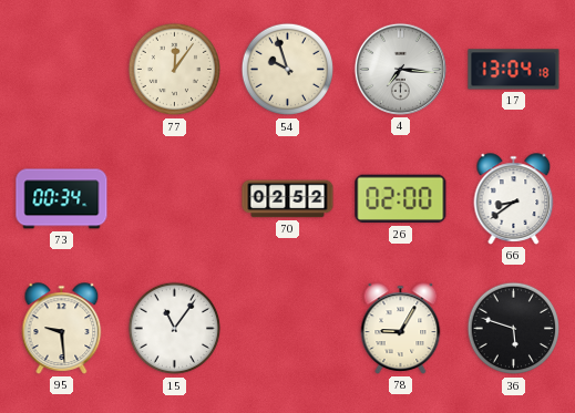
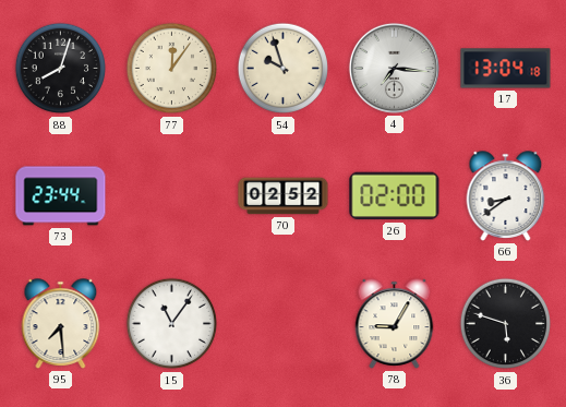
88: none -> 8:03
73: 00:34 -> 23:44
95: 9:29 -> 7:29
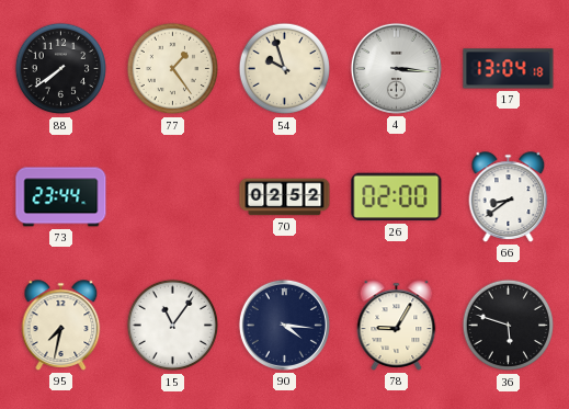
88: 8:03 -> 7:39
77: 12:06 -> 1:24
4: 7:16 -> 3:16
95: 7:29 -> 7:32
90: none -> 4:16
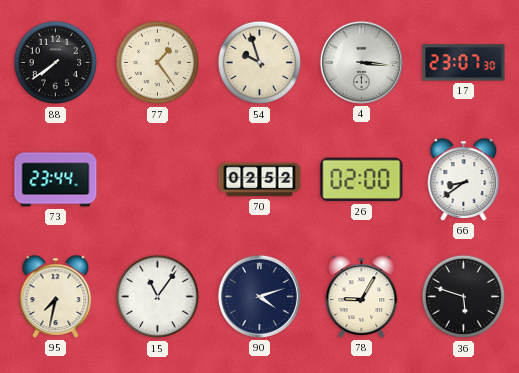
17: 13:04 -> 23:07
90: 4:16 -> 4:12
